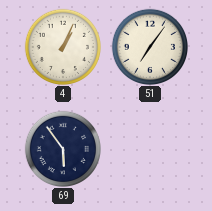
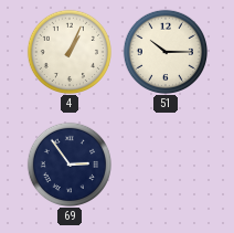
51: 7:06 -> 10:15
69: 5:54 -> 2:54
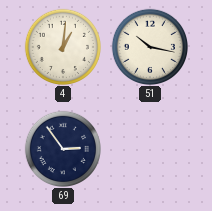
4: 1:04 -> 1:01
51: 10:15 -> 10:17
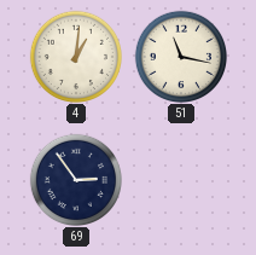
51: 10:17 -> 11:17
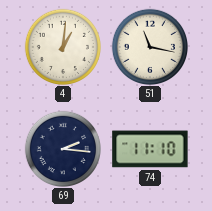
69: 2:54 -> 2:16
74: none -> 11:10
